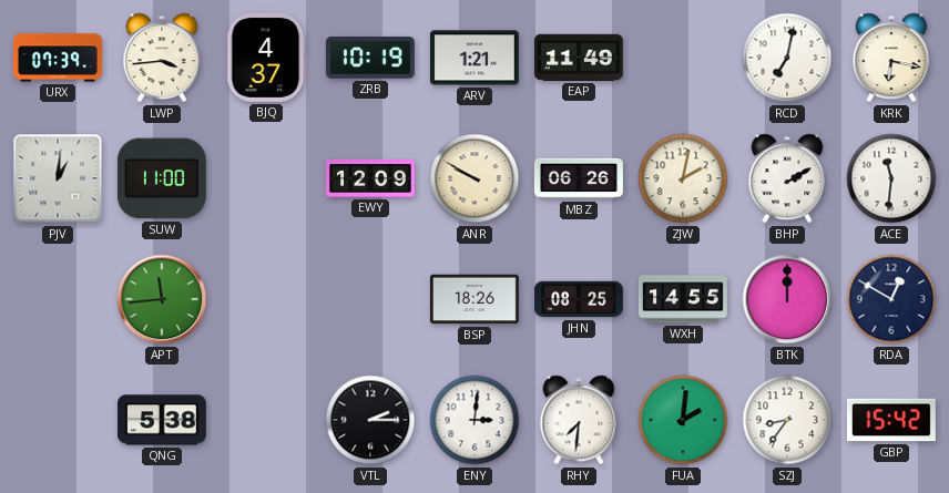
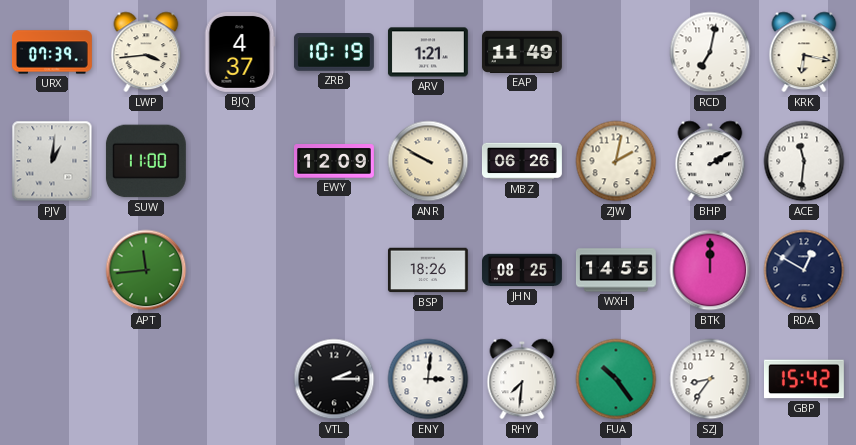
QNG: 5:38 -> none
FUA: 2:01 -> 10:24
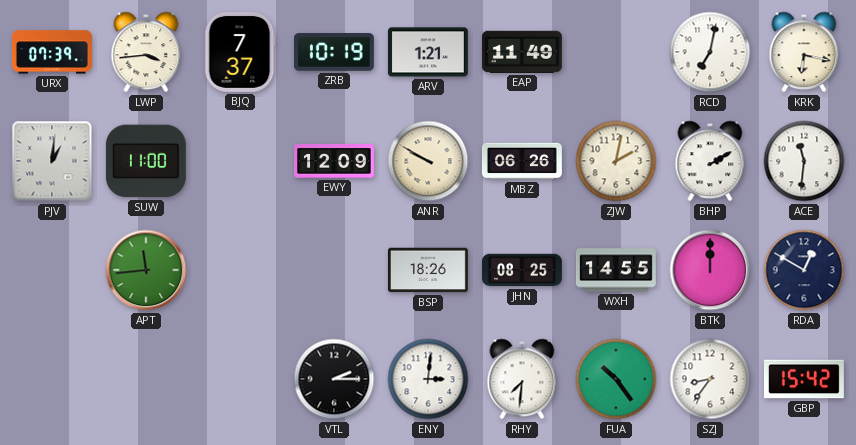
BJQ: 4:37 -> 7:37
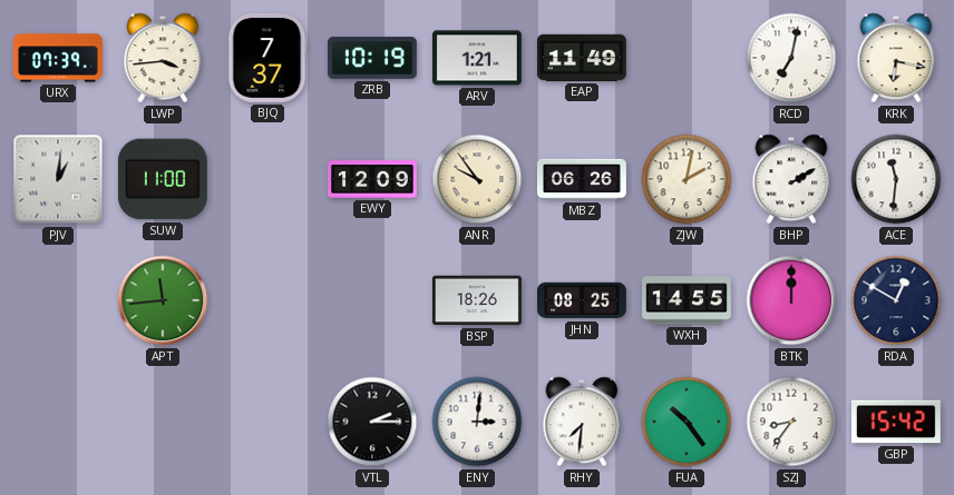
ANR: 9:50 -> 9:54
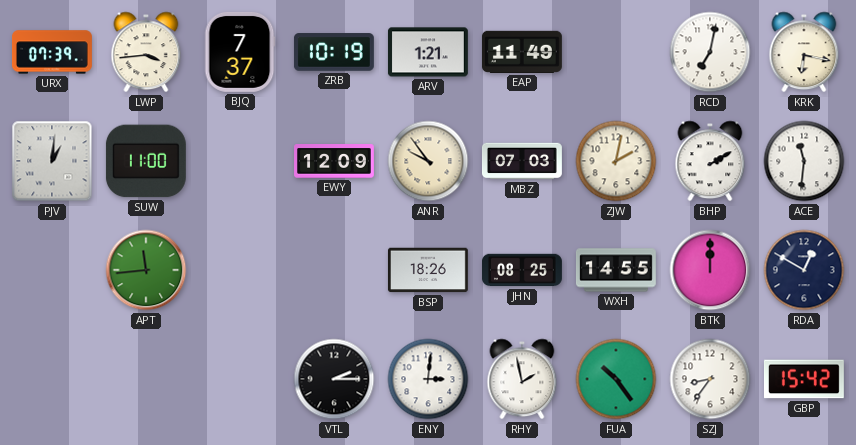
MBZ: 06:26 -> 07:03
RHY: 7:31 -> 1:58
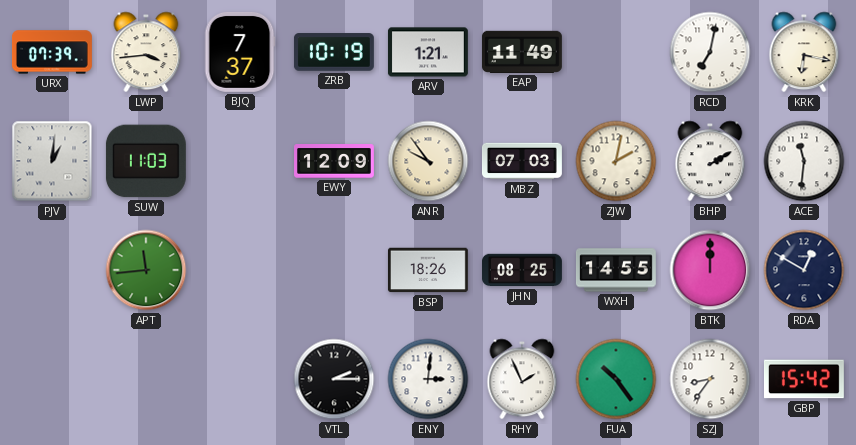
SUW: 11:00 -> 11:03
RHY: 1:58 -> 1:56
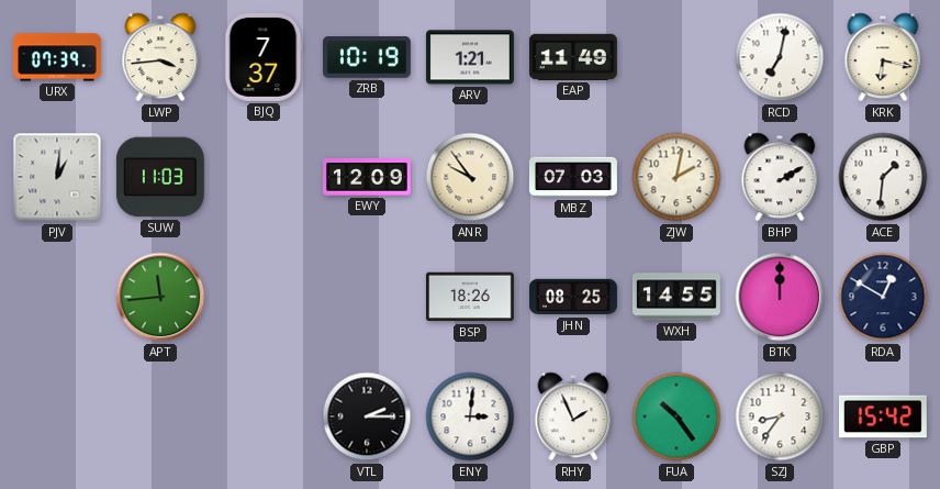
ACE: 11:31 -> 1:31
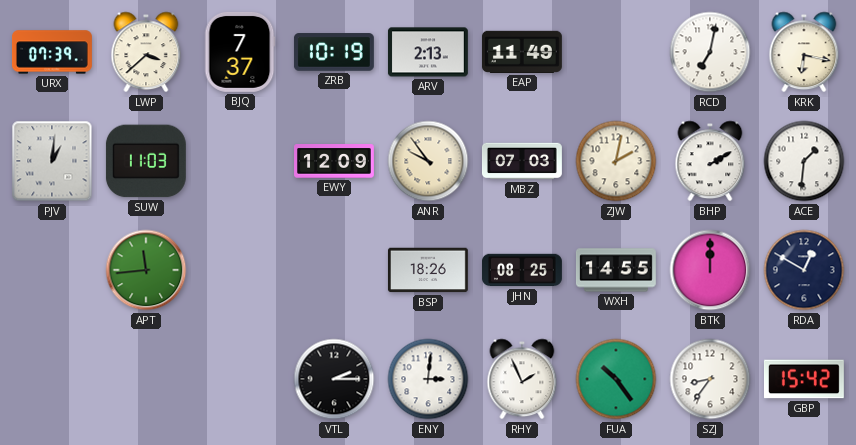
LWP: 3:44 -> 3:38
ARV: 1:21 -> 2:13
